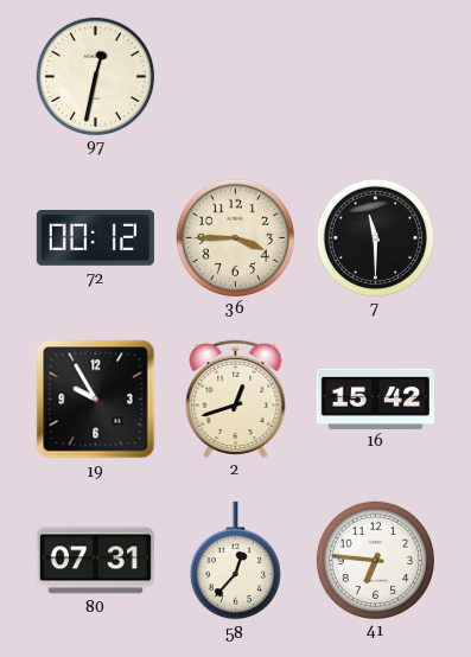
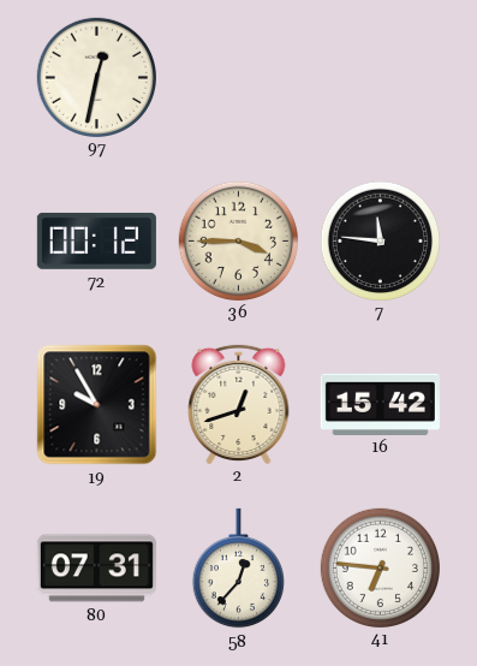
7: 11:30 -> 11:46
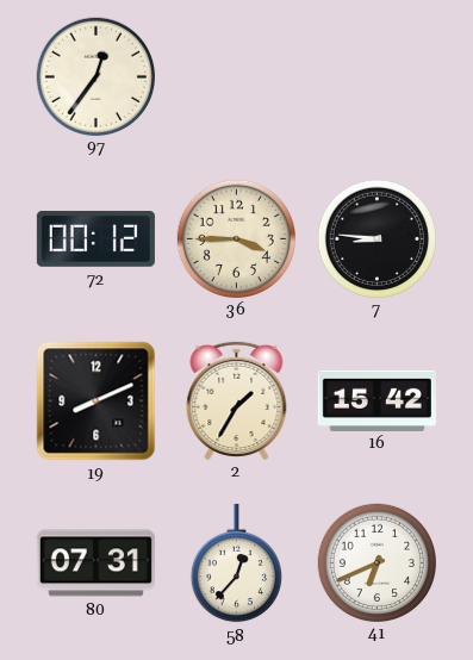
97: 12:32 -> 12:36
7: 11:46 -> 8:46
19: 9:55 -> 8:11
2: 12:42 -> 1:35
41: 6:46 -> 6:41
